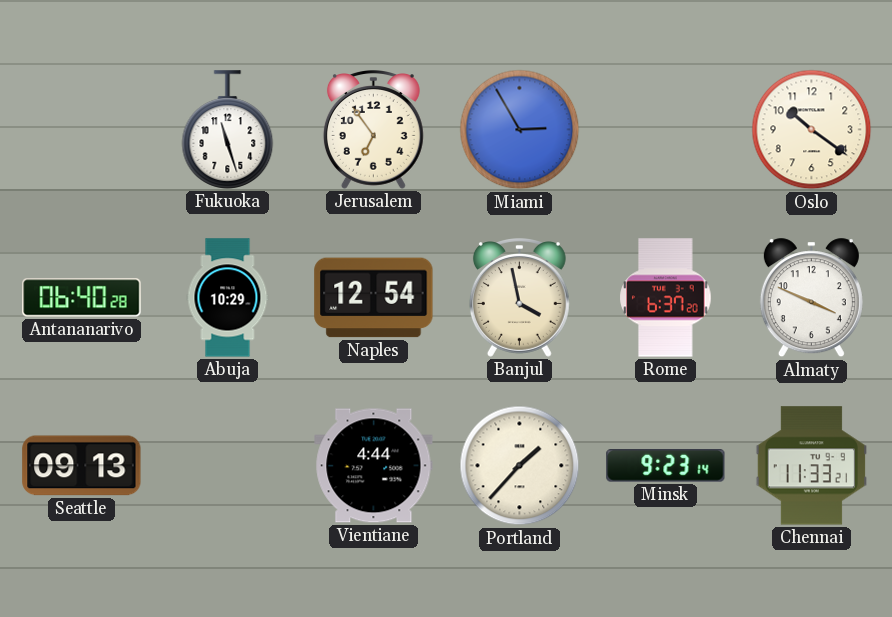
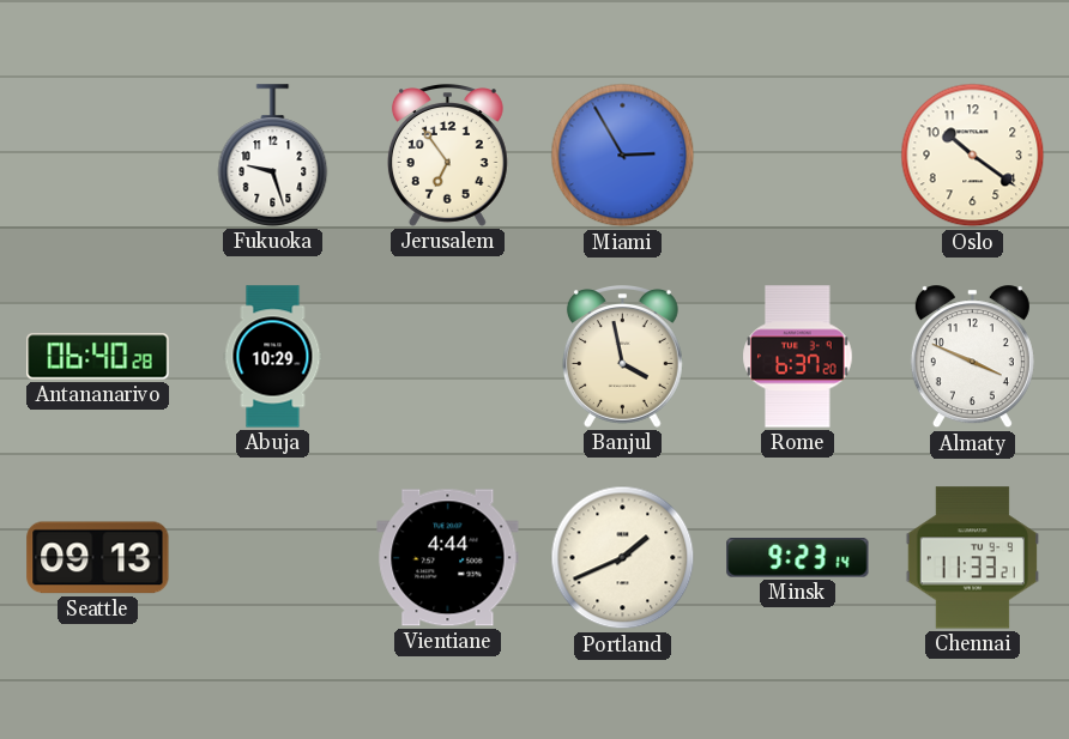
Fukuoka: 11:27 -> 9:27
Naples: 12:54 -> none
Portland: 1:37 -> 1:41
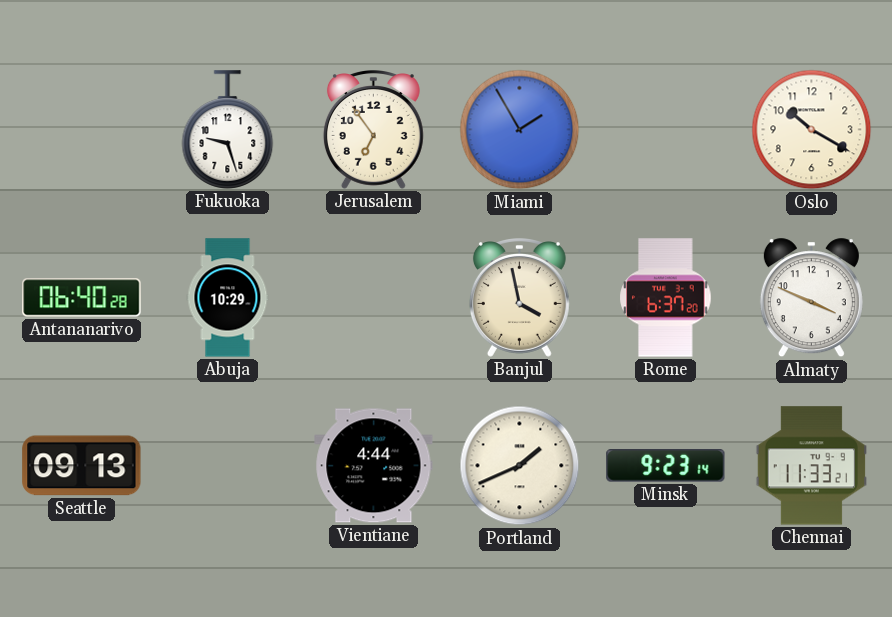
Miami: 2:55 -> 1:55
Oslo: 10:21 -> 10:20
